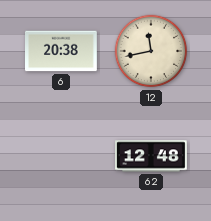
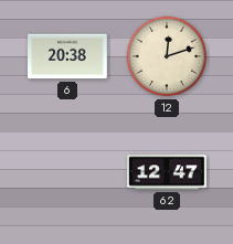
12: 11:43 -> 12:12
62: 12:48 -> 12:47
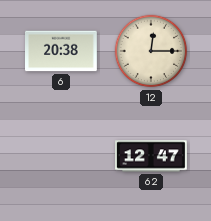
12: 12:12 -> 12:15
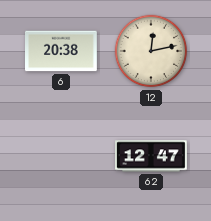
12: 12:15 -> 12:13
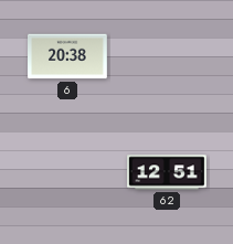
12: 12:13 -> none
62: 12:47 -> 12:51
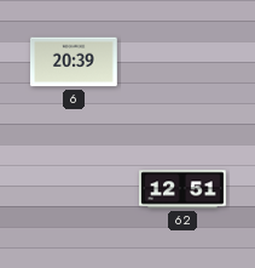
6: 20:38 -> 20:39
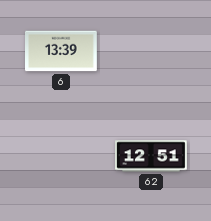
6: 20:39 -> 13:39
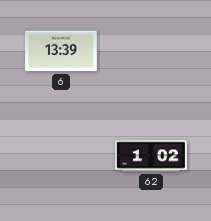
62: 12:51 -> 1:02
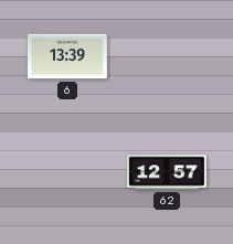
62: 1:02 -> 12:57
